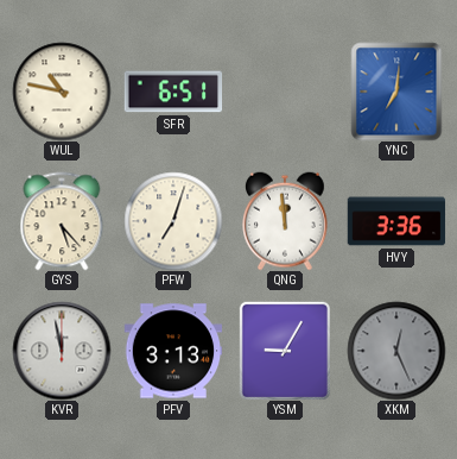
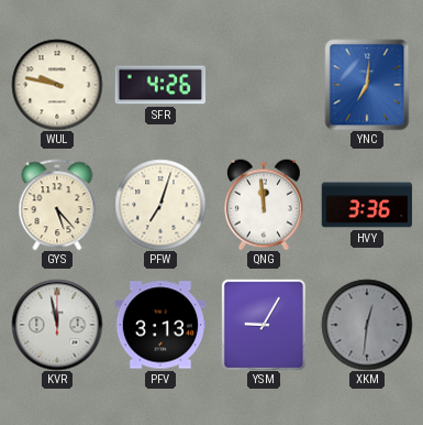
WUL: 10:47 -> 9:47
SFR: 6:51 -> 4:26
XKM: 12:26 -> 12:31
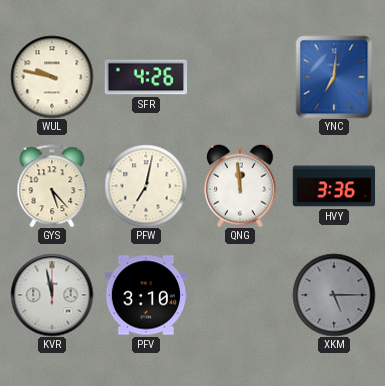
PFW: 7:03 -> 7:02
PFV: 3:13 -> 3:10
YSM: 9:05 -> none
XKM: 12:31 -> 5:15
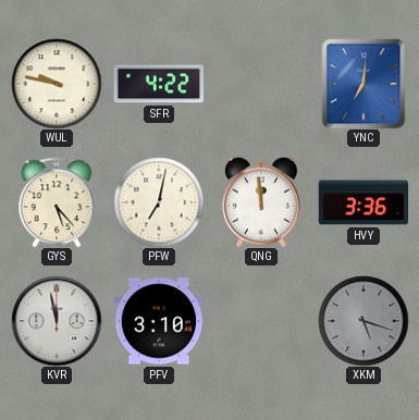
SFR: 4:26 -> 4:22
XKM: 5:15 -> 5:18
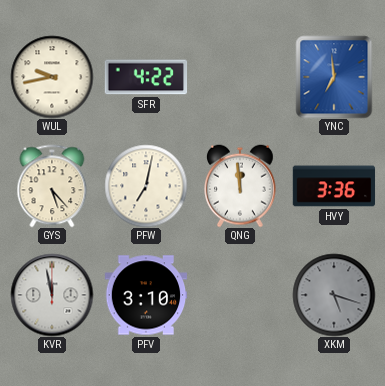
WUL: 9:47 -> 9:43
YNC: 7:01 -> 6:59
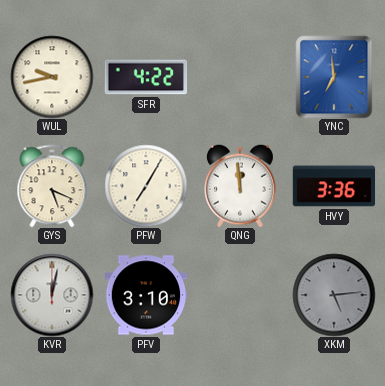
GYS: 5:23 -> 5:19
PFW: 7:02 -> 7:05
KVR: 11:58 -> 12:02
XKM: 5:18 -> 5:14
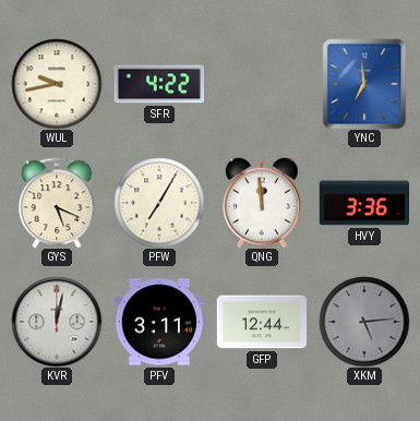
PFV: 3:10 -> 3:11
GFP: none -> 12:44
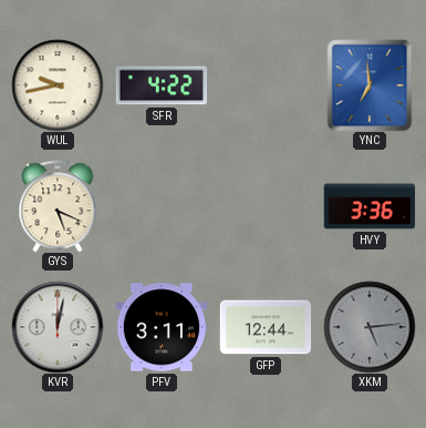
PFW: 7:05 -> none
QNG: 11:59 -> none
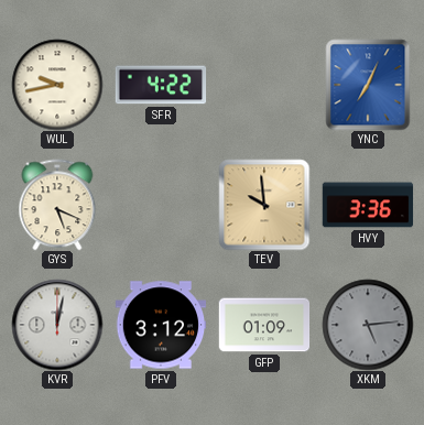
YNC: 6:59 -> 7:04
TEV: none -> 9:59
PFV: 3:11 -> 3:12
GFP: 12:44 -> 01:09
